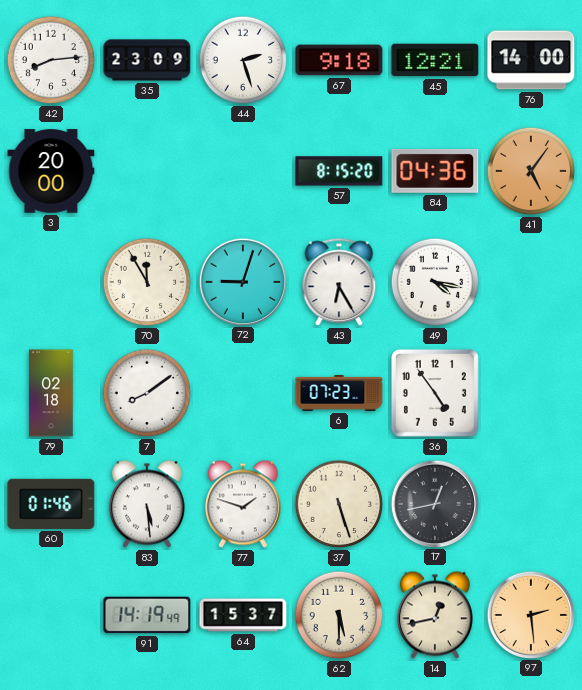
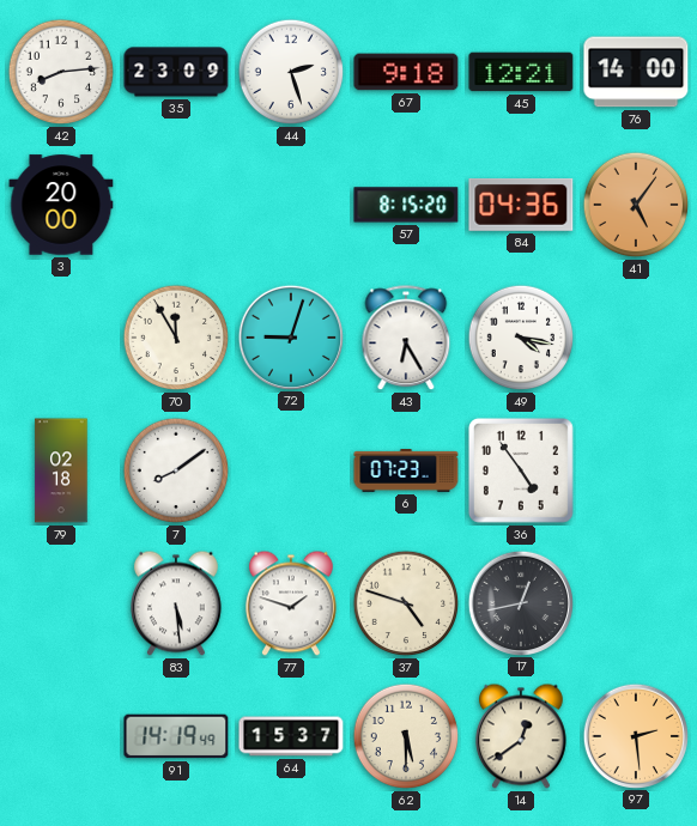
60: 01:46 -> none
37: 5:27 -> 4:48
14: 12:43 -> 12:39
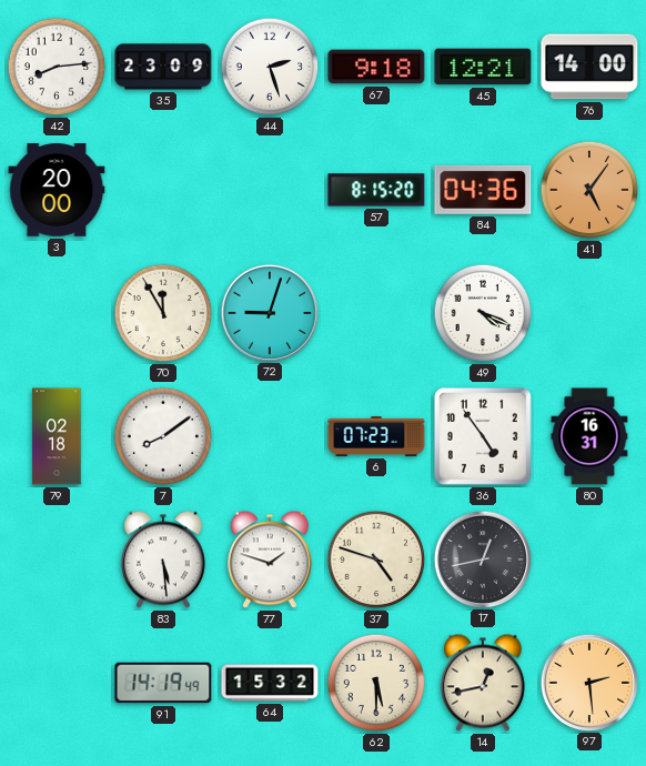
43: 6:25 -> none
49: 4:17 -> 4:19
80: none -> 16:31
64: 15:37 -> 15:32
14: 12:39 -> 12:43
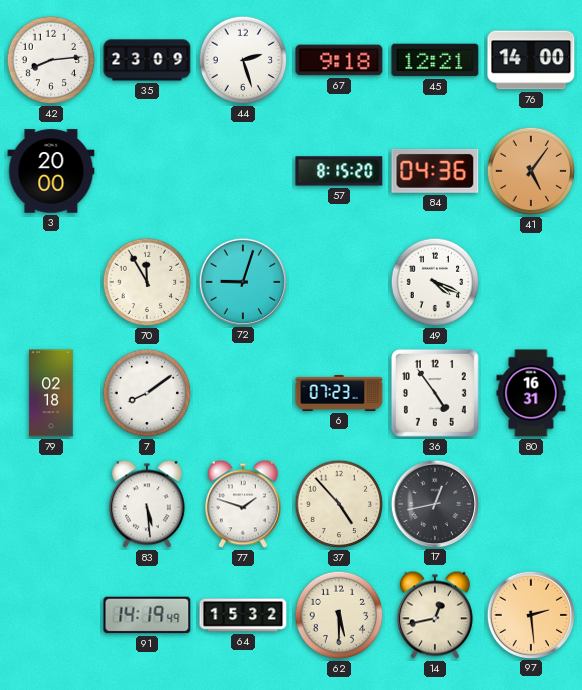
37: 4:48 -> 4:53
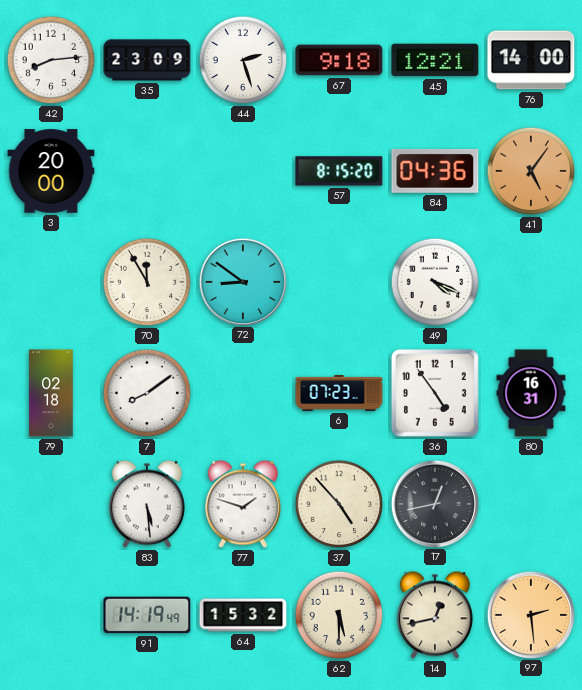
72: 9:03 -> 8:51
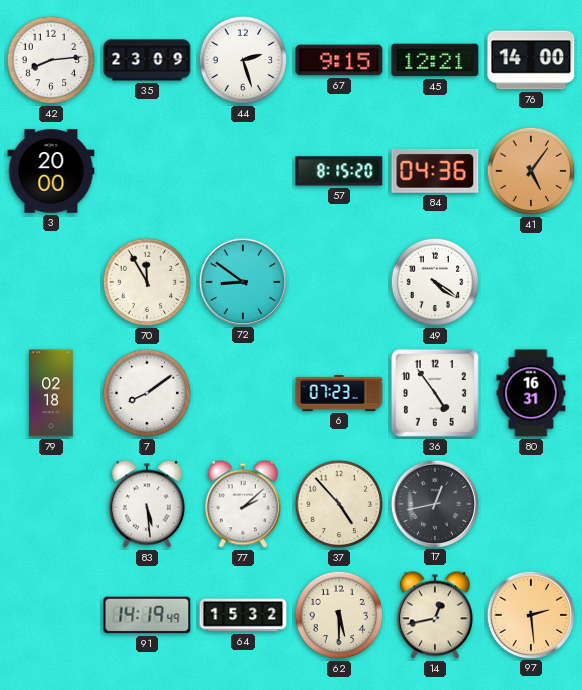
67: 9:18 -> 9:15
49: 4:19 -> 4:21
77: 1:48 -> 2:08
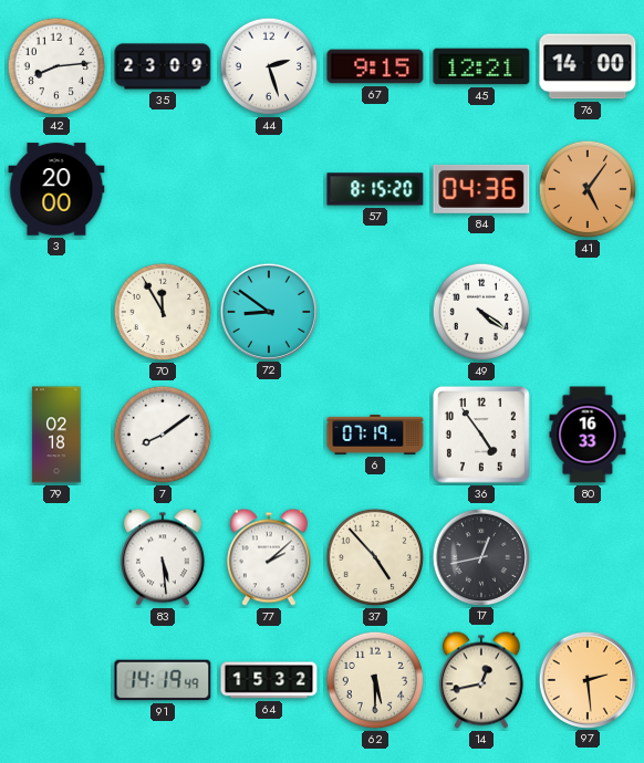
6: 07:23 -> 07:19
80: 16:31 -> 16:33
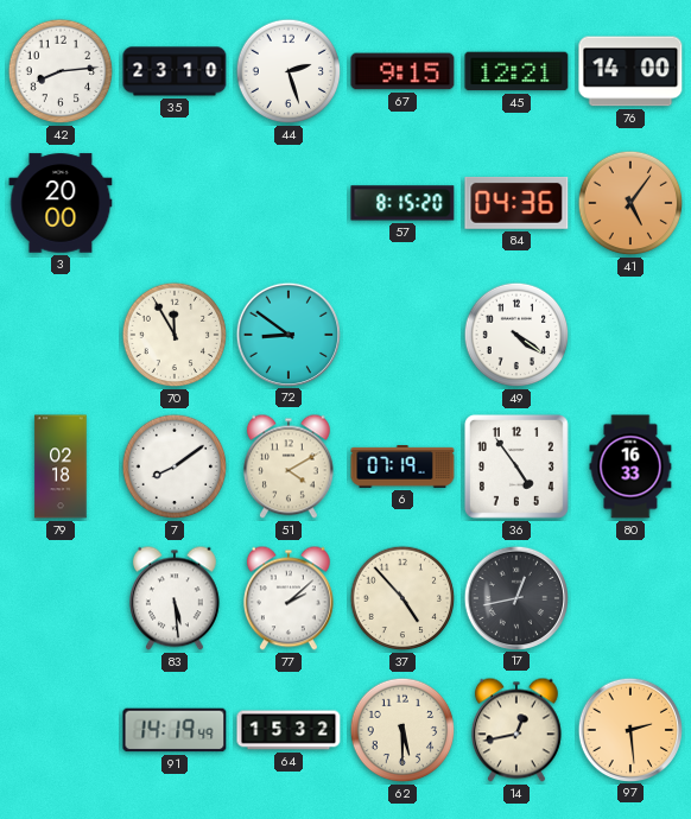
35: 23:09 -> 23:10
51: none -> 4:10
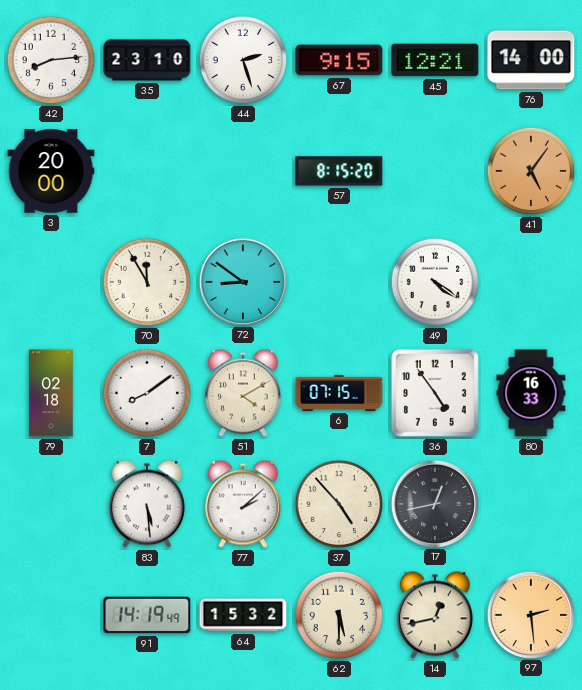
84: 04:36 -> none
6: 07:19 -> 07:15
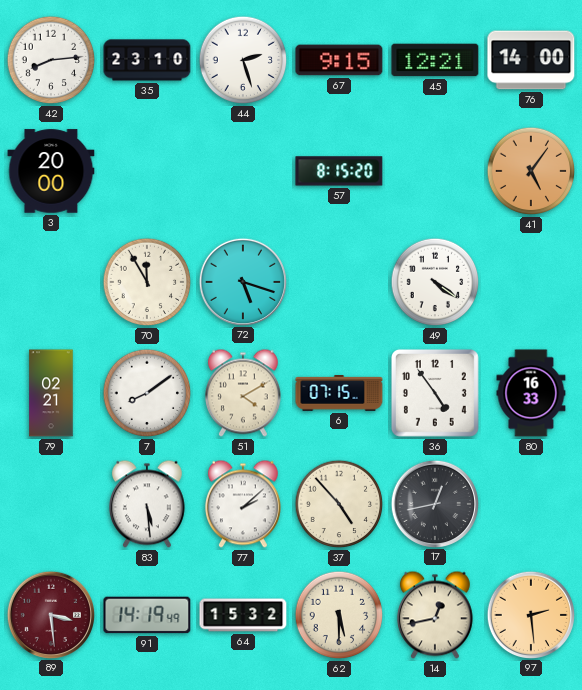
72: 8:51 -> 5:18
79: 02:18 -> 02:21
89: none -> 3:29
